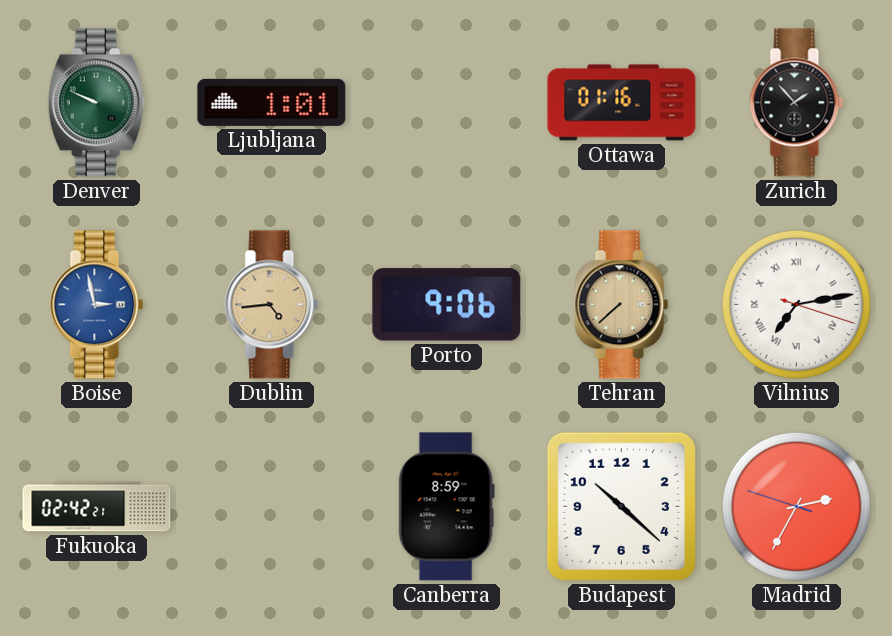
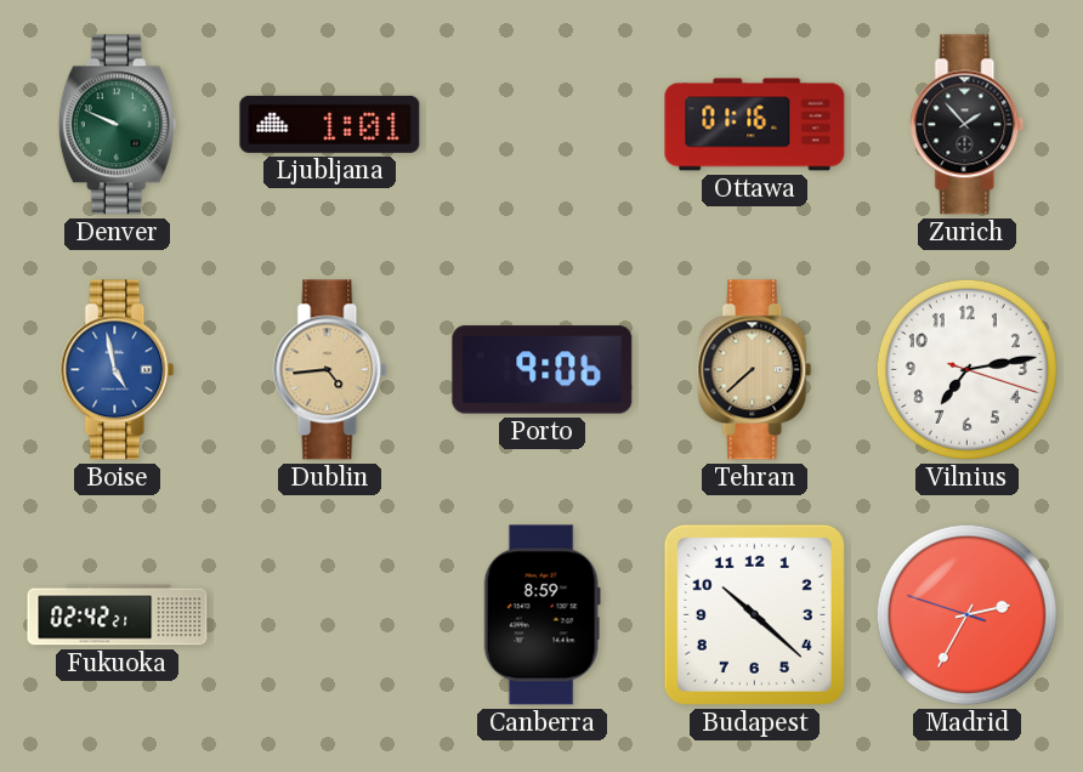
Boise: 2:58 -> 4:58
Vilnius numerals: Roman -> Arabic
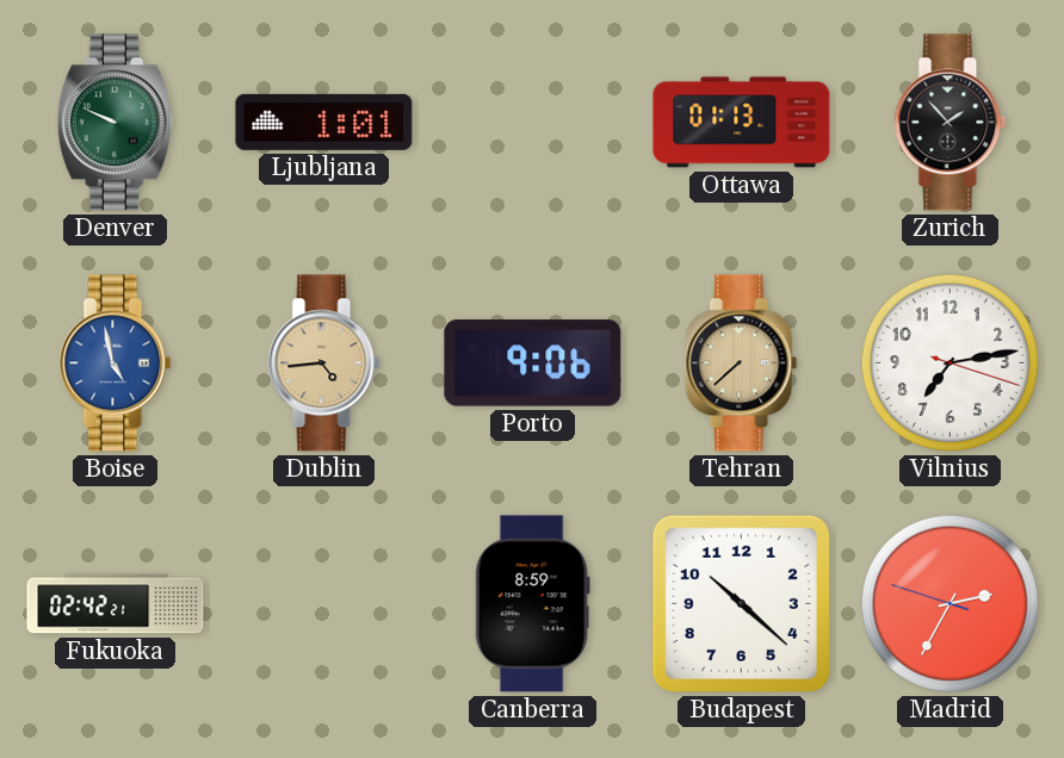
Ottawa: 01:16 -> 01:13
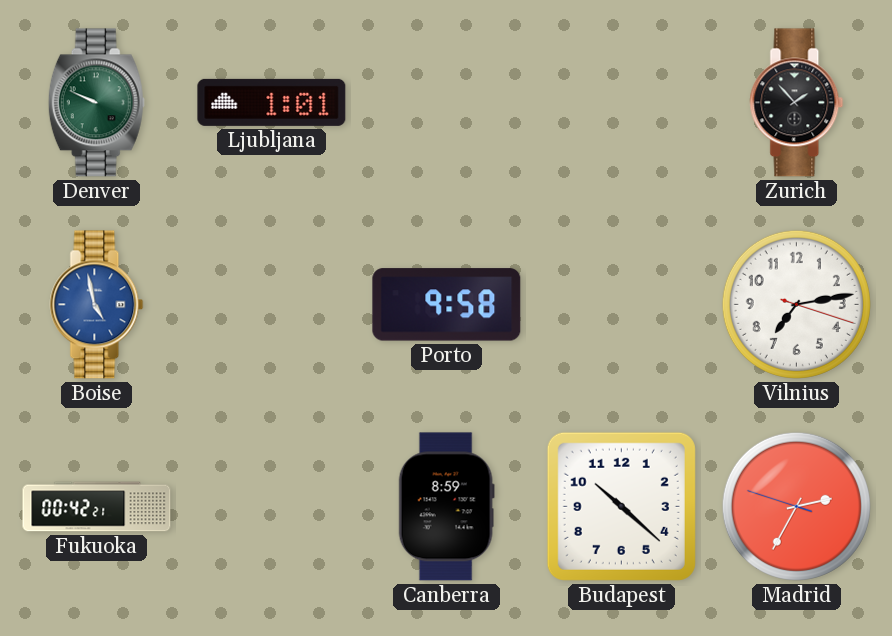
Ottawa: 01:13 -> none
Dublin: 4:44 -> none
Porto: 9:06 -> 9:58
Tehran: 7:38 -> none
Fukuoka: 02:42 -> 00:42
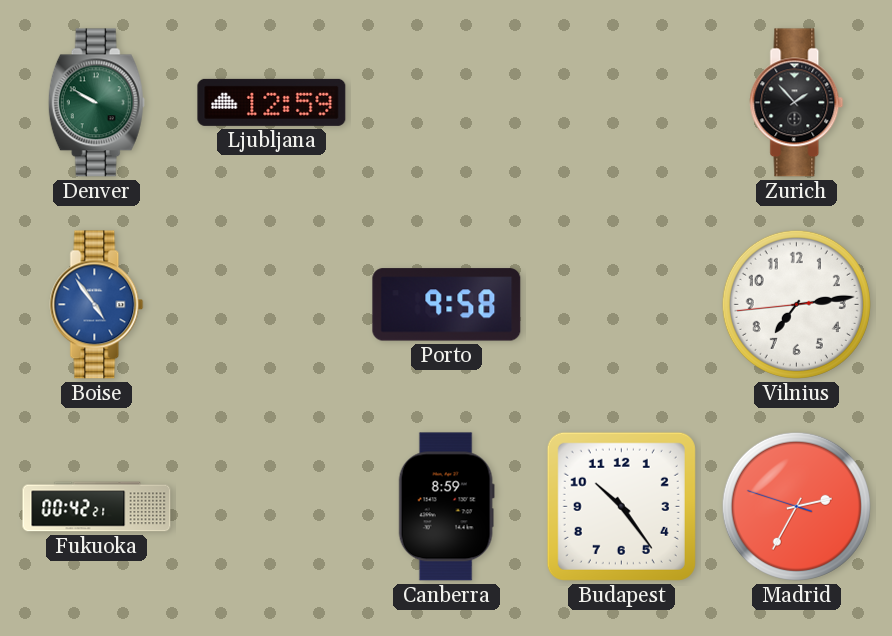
Denver: 9:49 -> 9:50
Ljubljana: 1:01 -> 12:59
Boise: 4:58 -> 4:54
Vilnius: 7:13:18 -> 7:13:44
Budapest: 10:22 -> 10:24
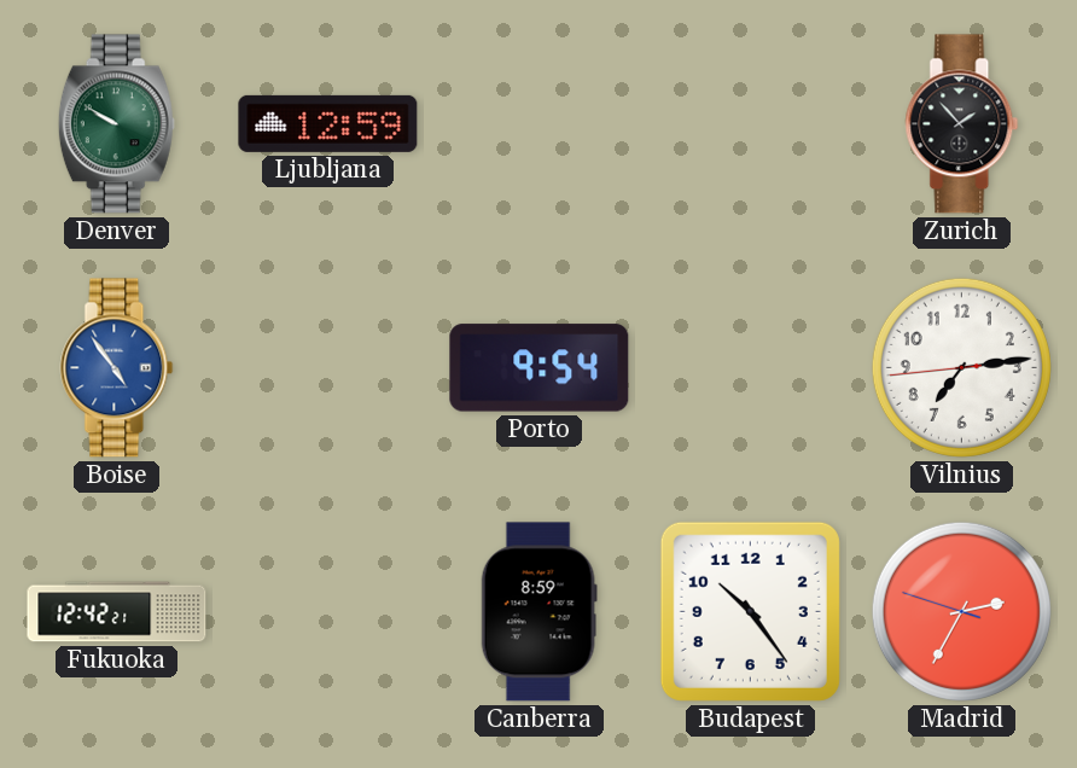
Porto: 9:58 -> 9:54
Fukuoka: 00:42 -> 12:42
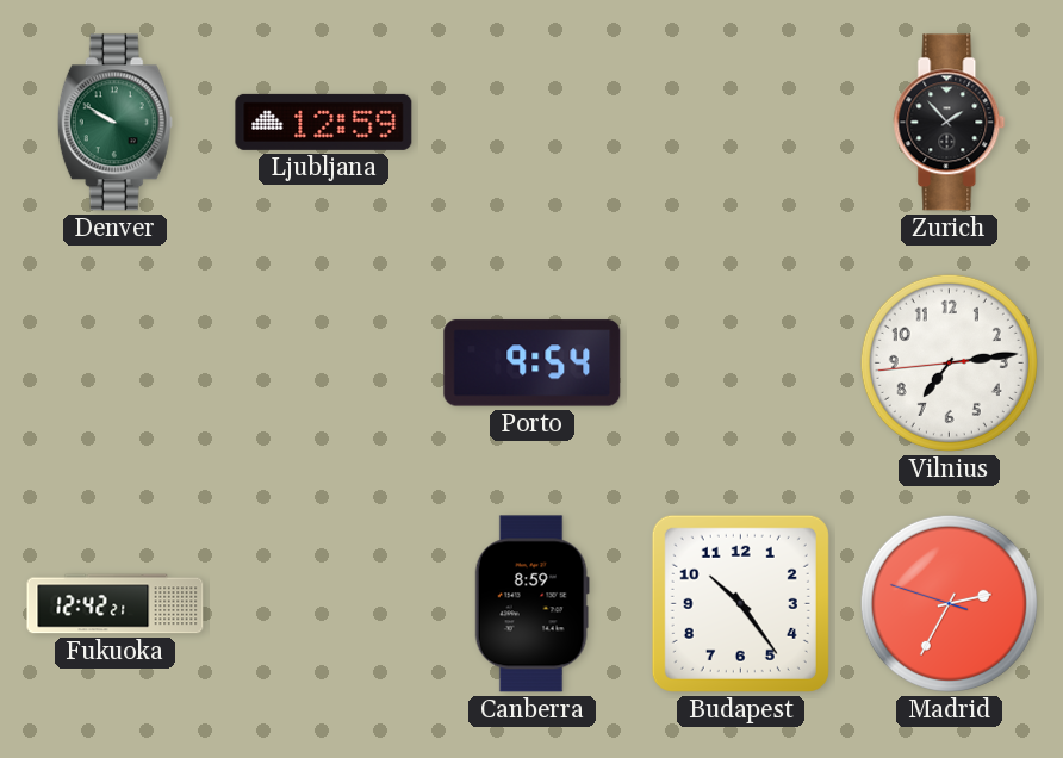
Boise: 4:54 -> none
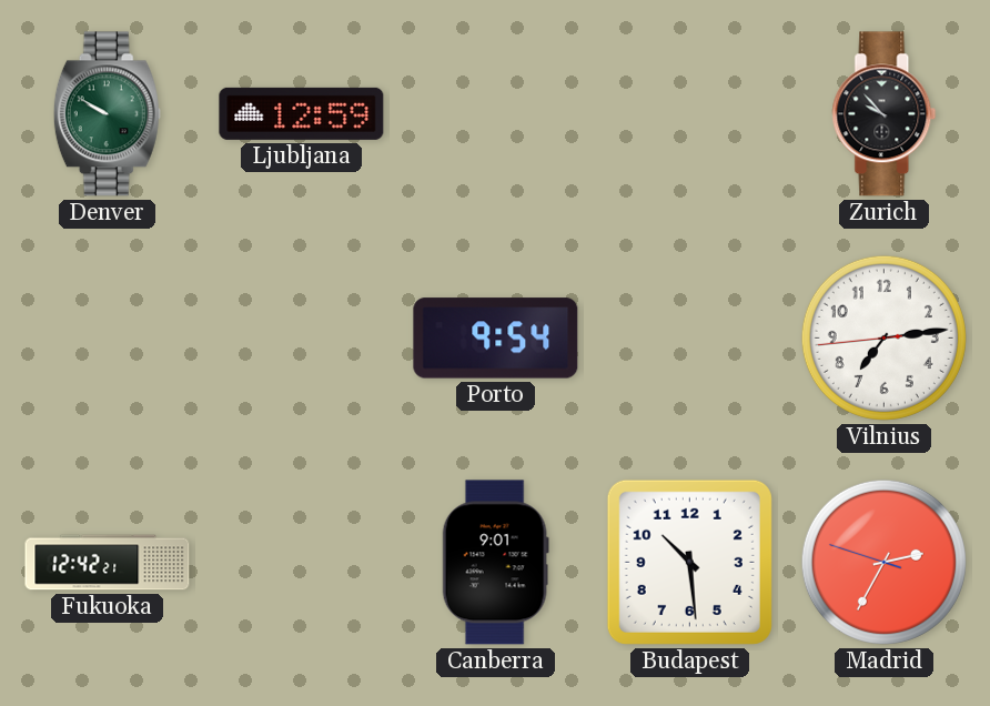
Zurich: 1:53 -> 9:53
Canberra: 8:59 -> 9:01
Budapest: 10:24 -> 10:29
